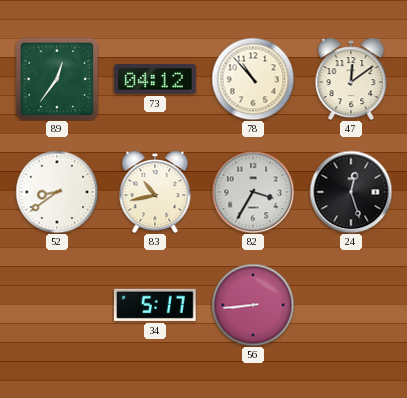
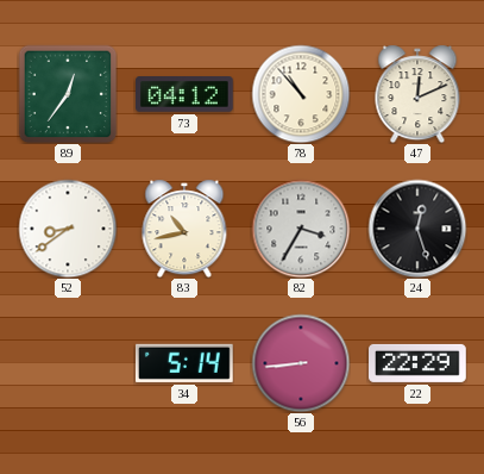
47: 12:09 -> 12:11
34: 5:17 -> 5:14
22: none -> 22:29
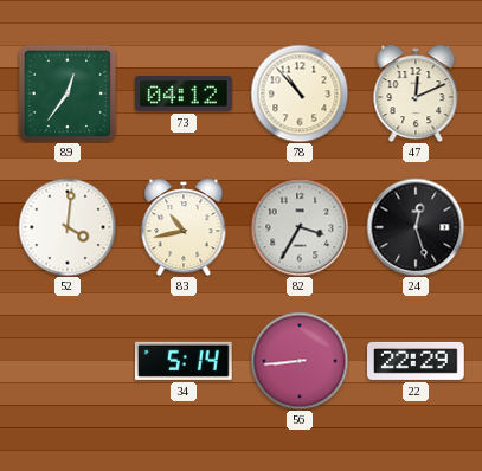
52: 8:39 -> 4:01
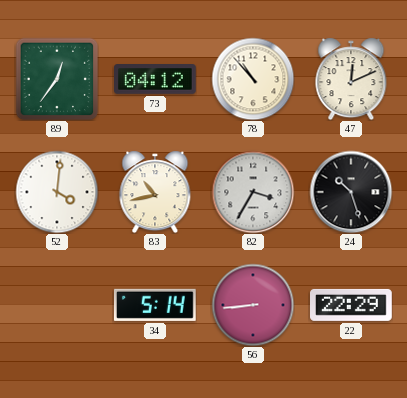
24: 12:27 -> 10:27
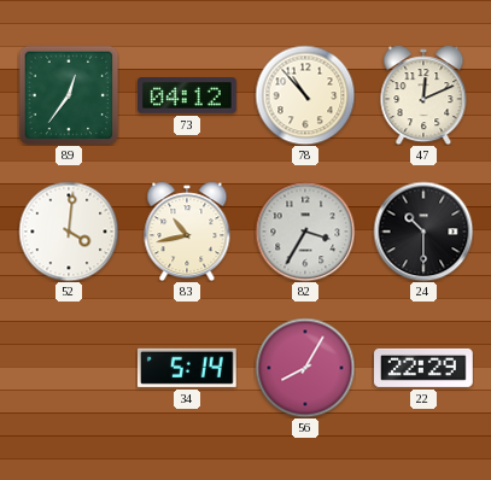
24: 10:27 -> 10:30
56: 8:44 -> 8:05
